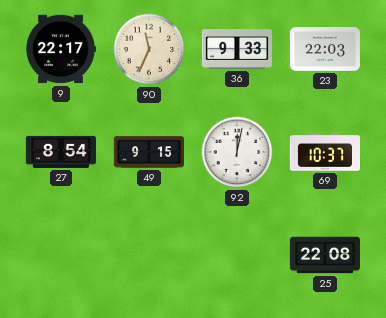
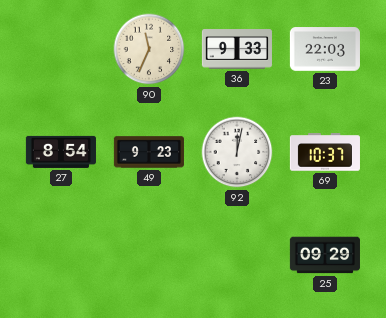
9: 22:17 -> none
49: 9:15 -> 9:23
25: 22:08 -> 09:29
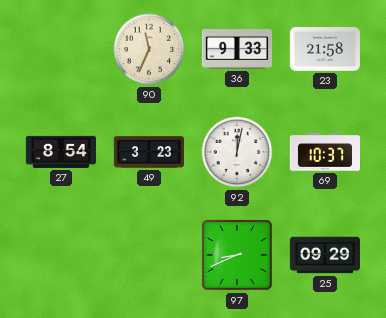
23: 22:03 -> 21:58
49: 9:23 -> 3:23
97: none -> 8:41
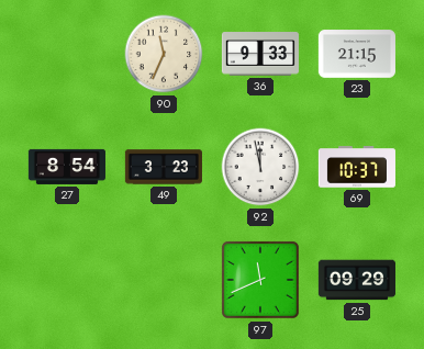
23: 21:58 -> 21:15
92: 12:02 -> 11:58
97: 8:41 -> 11:41
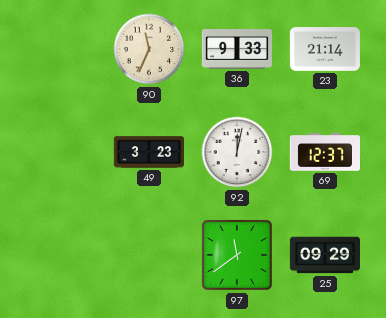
23: 21:15 -> 21:14
27: 8:54 -> none
92: 11:58 -> 12:02
69: 10:37 -> 12:37
97: 11:41 -> 11:39
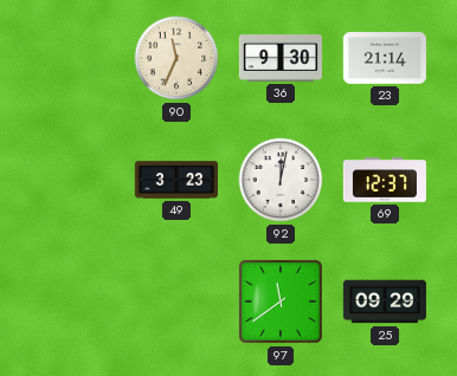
36: 9:33 -> 9:30
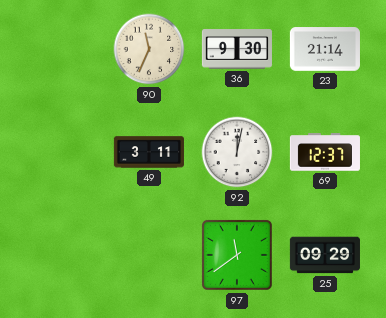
49: 3:23 -> 3:11
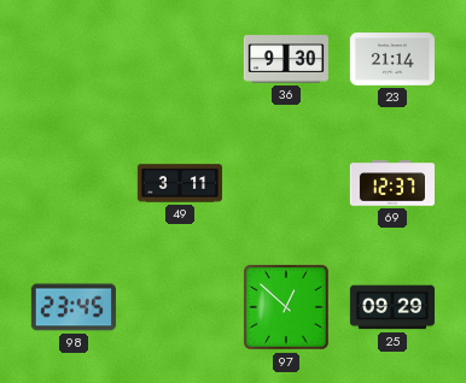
90: 11:34 -> none
92: 12:02 -> none
98: none -> 23:45
97: 11:39 -> 12:52
